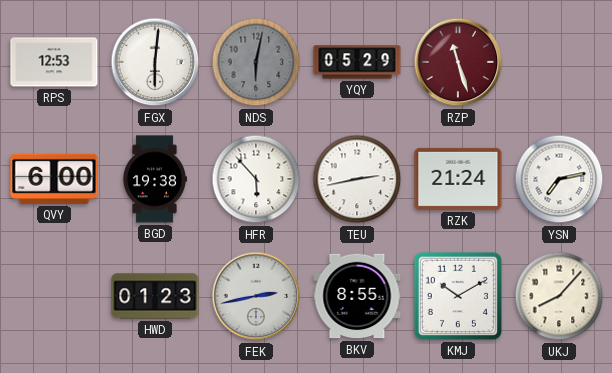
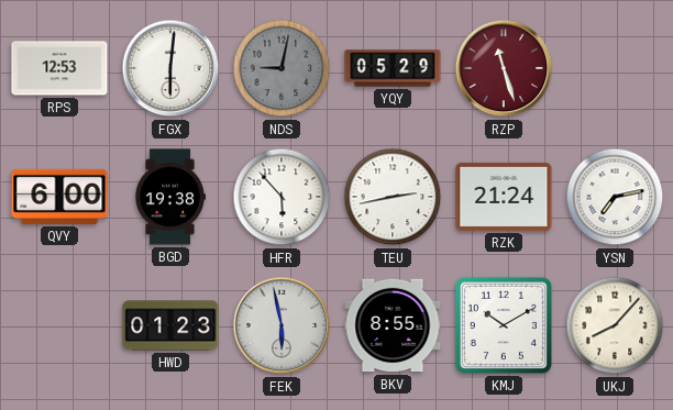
NDS: 6:02 -> 9:02
FEK: 2:43 -> 5:58
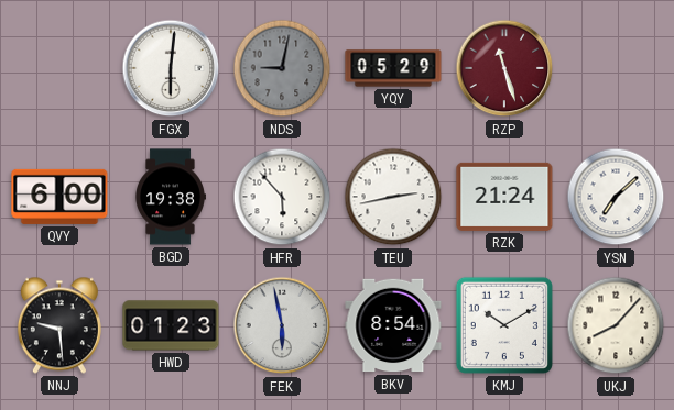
RPS: 12:53 -> none
YSN: 7:13 -> 7:08
NNJ: none -> 9:29
BKV: 8:55 -> 8:54
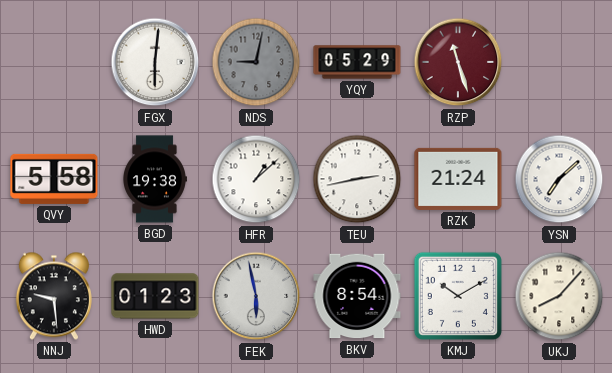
QVY: 6:00 -> 5:58
HFR: 5:53 -> 1:08
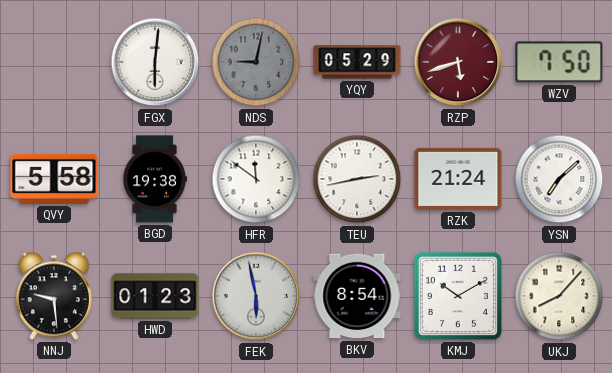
RZP: 11:27 -> 5:42
WZV: none -> 7:50
HFR: 1:08 -> 11:51
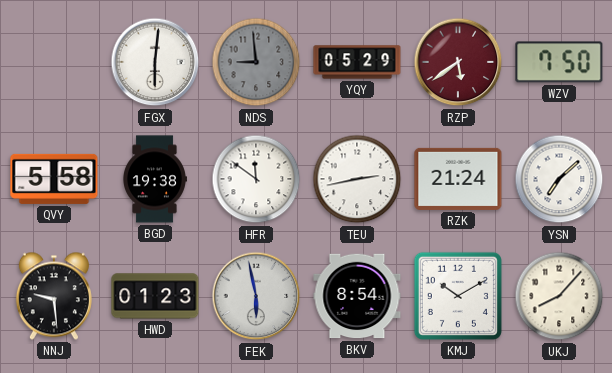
NDS: 9:02 -> 8:59
RZP: 5:42 -> 5:39
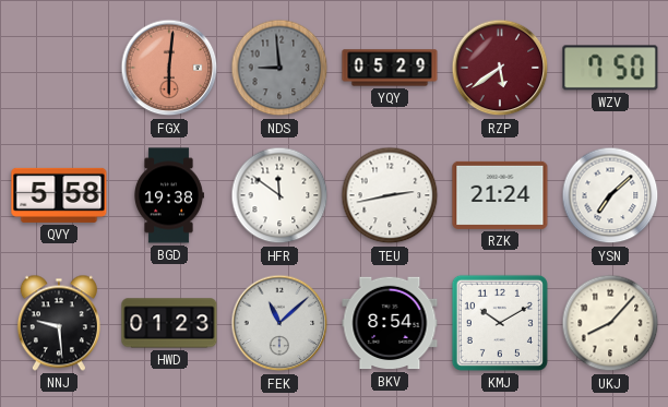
FGX dial: white -> salmon
FEK: 5:58 -> 11:08
